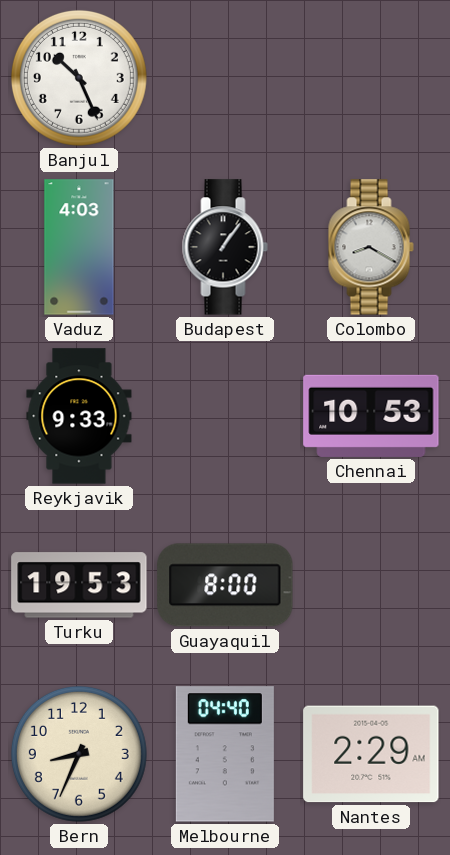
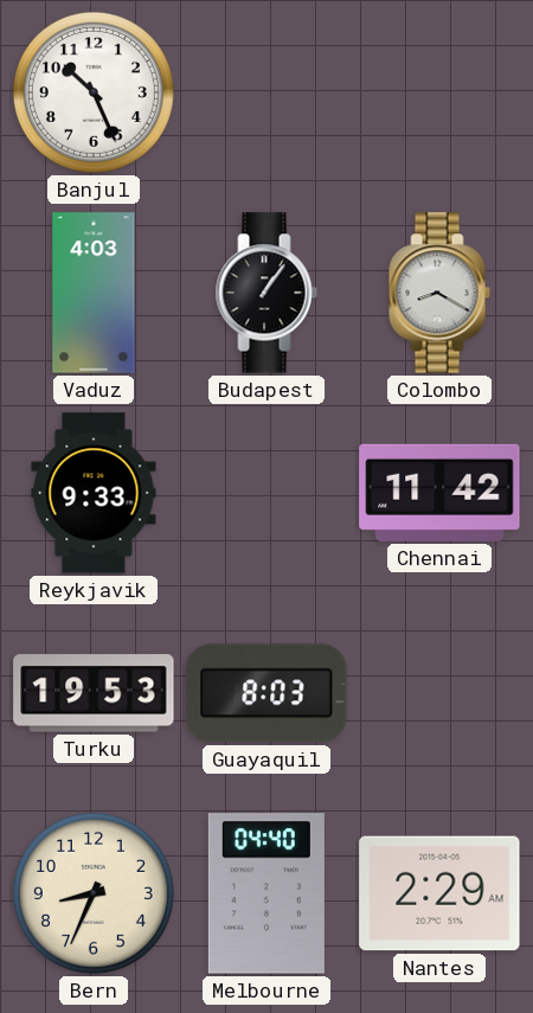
Chennai: 10:53 -> 11:42
Guayaquil: 8:00 -> 8:03
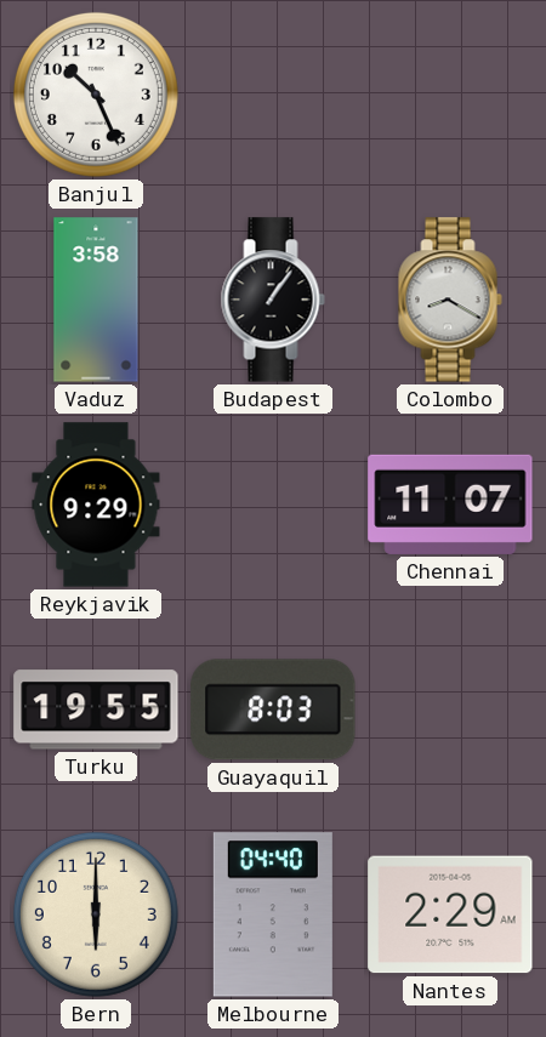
Vaduz: 4:03 -> 3:58
Reykjavik: 9:33 -> 9:29
Chennai: 11:42 -> 11:07
Turku: 19:53 -> 19:55
Bern: 8:34 -> 6:00
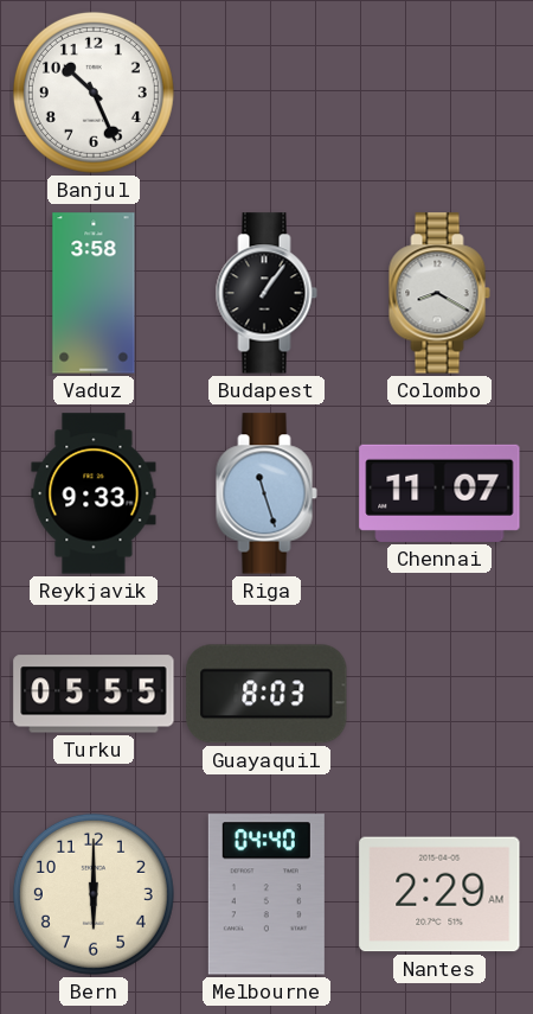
Reykjavik: 9:29 -> 9:33
Riga: none -> 11:27
Turku: 19:55 -> 05:55
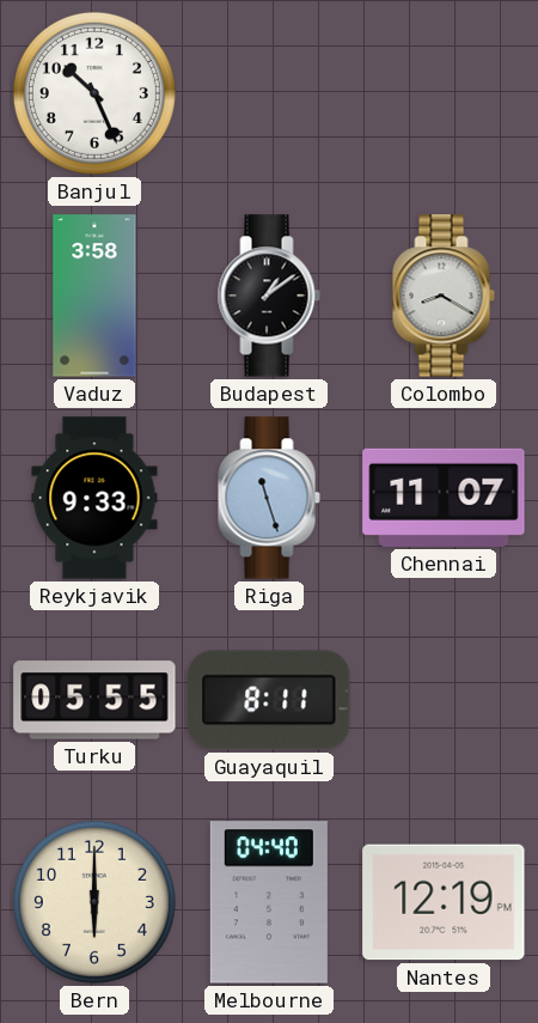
Budapest: 1:06 -> 1:09
Guayaquil: 8:03 -> 8:11
Nantes: 2:29 -> 12:19
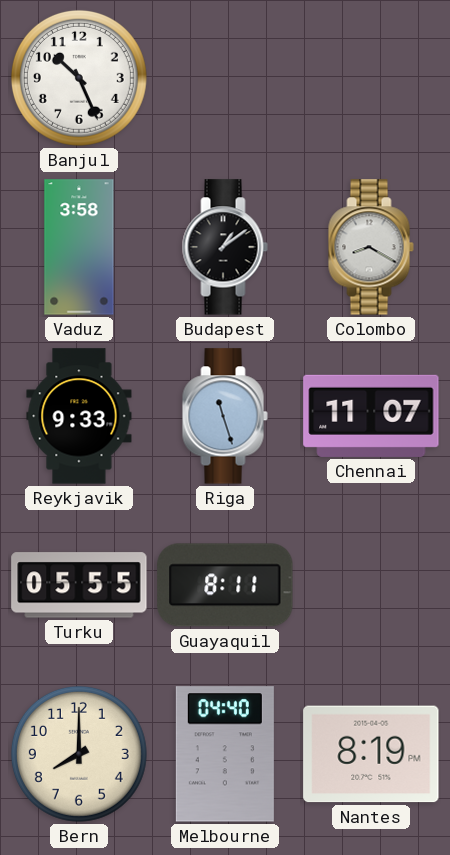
Bern: 6:00 -> 8:00
Nantes: 12:19 -> 8:19
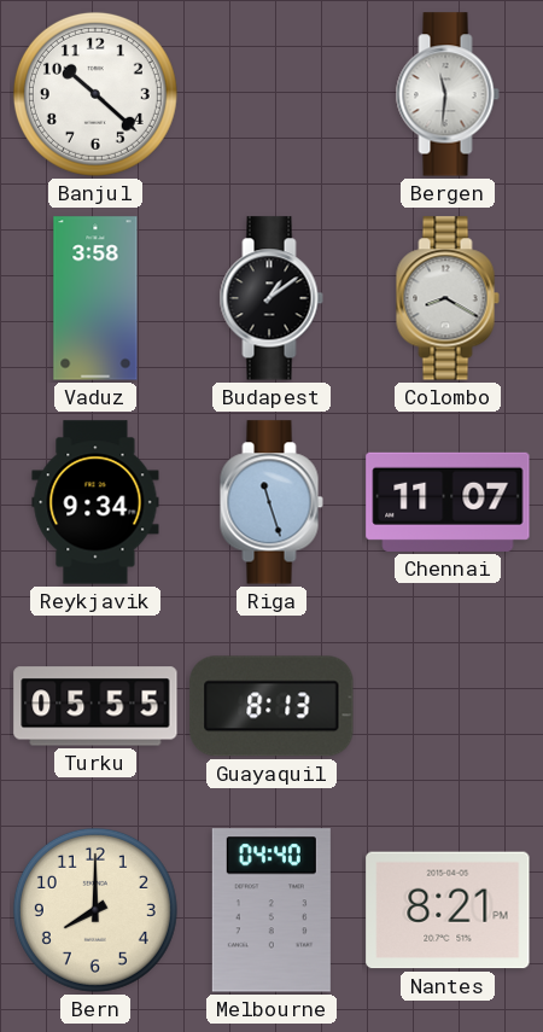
Banjul: 10:26 -> 10:22
Bergen: none -> 11:31
Reykjavik: 9:33 -> 9:34
Guayaquil: 8:11 -> 8:13
Nantes: 8:19 -> 8:21
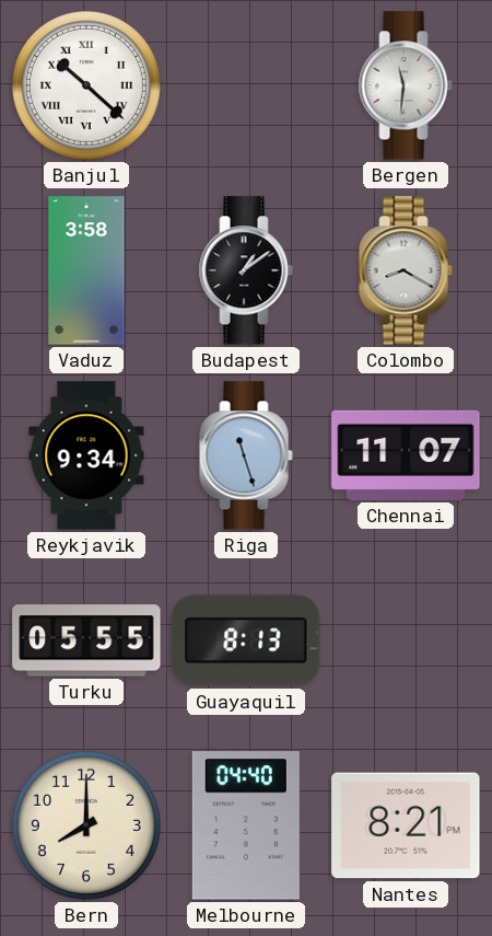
Banjul numerals: Arabic -> Roman
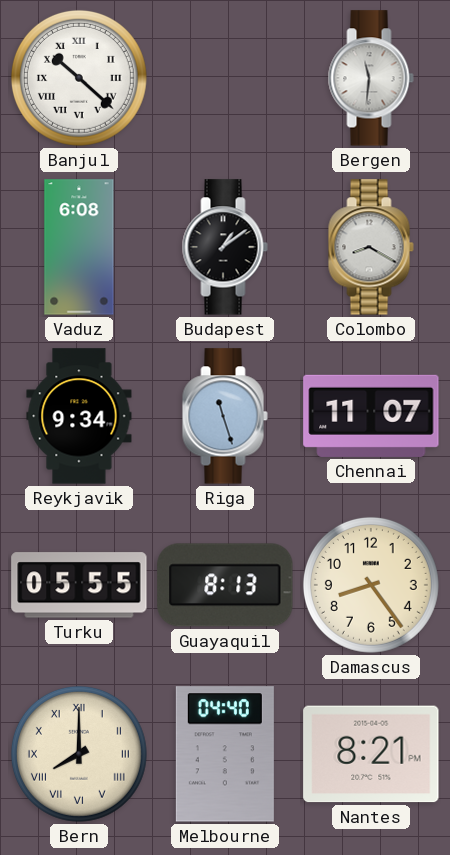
Vaduz: 3:58 -> 6:08
Damascus: none -> 8:24
Bern numerals: Arabic -> Roman
